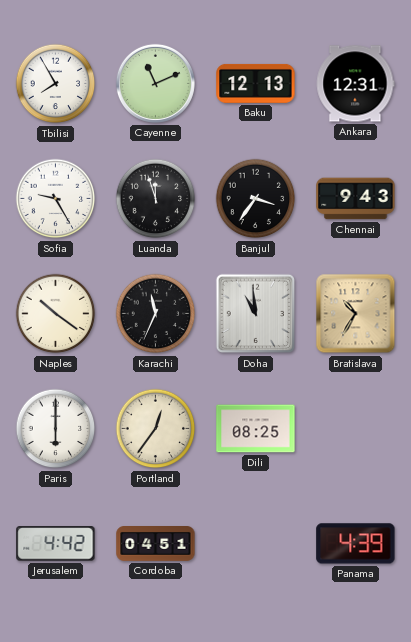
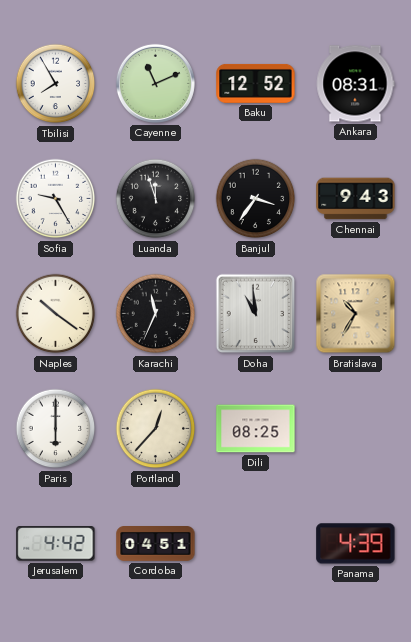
Baku: 12:13 -> 12:52
Ankara: 12:31 -> 08:31
Portland: 12:36 -> 12:37
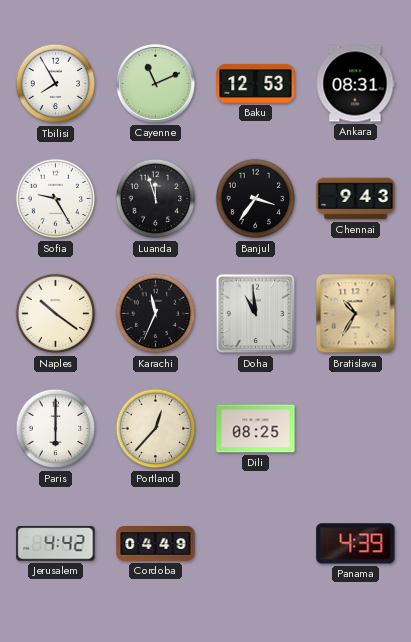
Baku: 12:52 -> 12:53
Cordoba: 04:51 -> 04:49
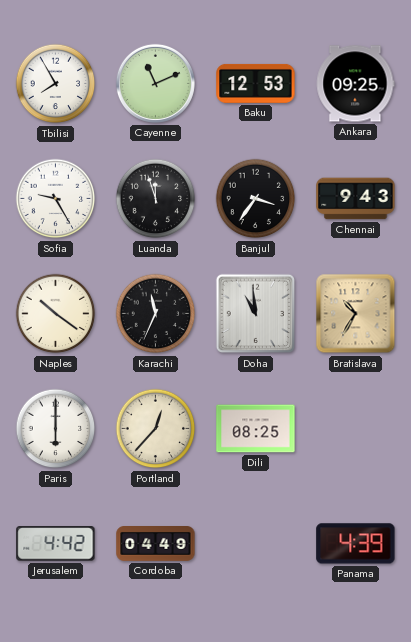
Ankara: 08:31 -> 09:25
